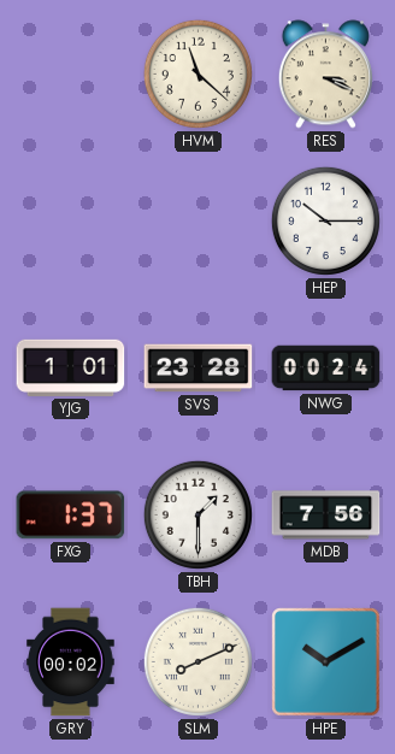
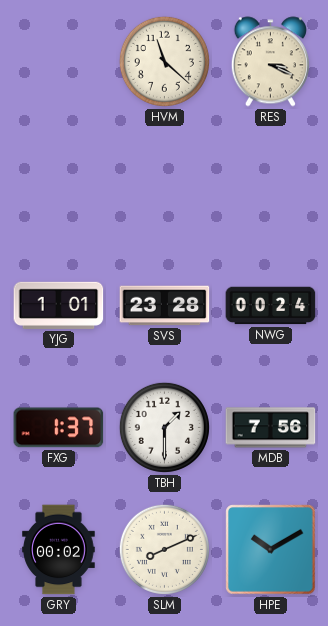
HEP: 10:15 -> none
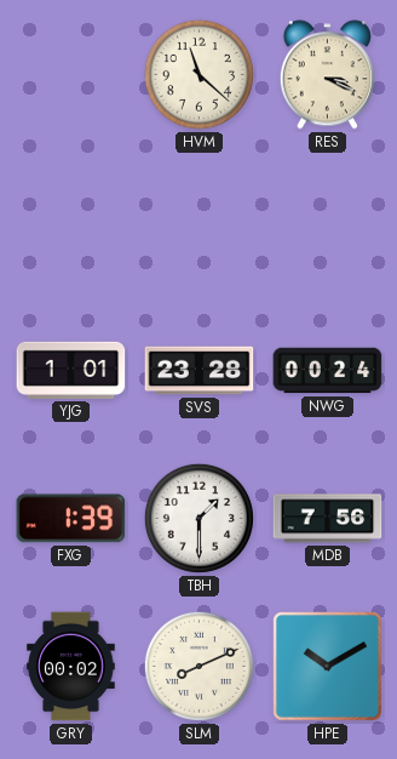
FXG: 1:37 -> 1:39
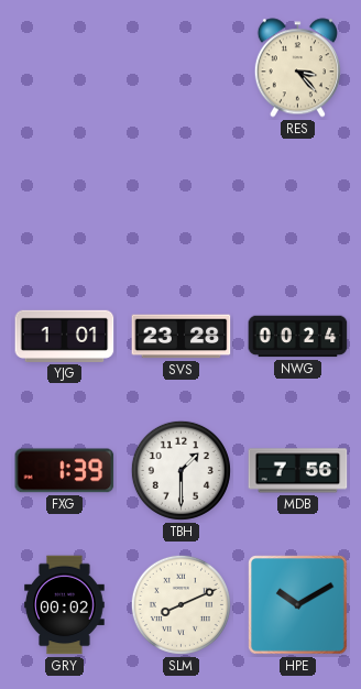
HVM: 11:22 -> none
RES: 3:19 -> 3:23
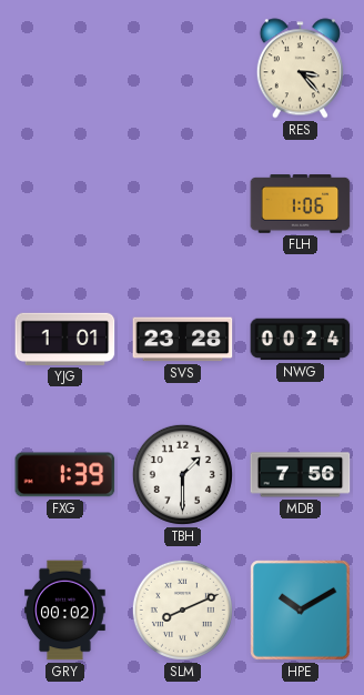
FLH: none -> 1:06
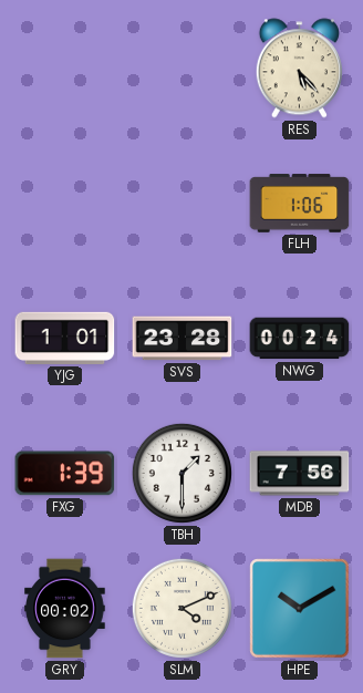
RES: 3:23 -> 5:23
SLM: 8:11 -> 4:11
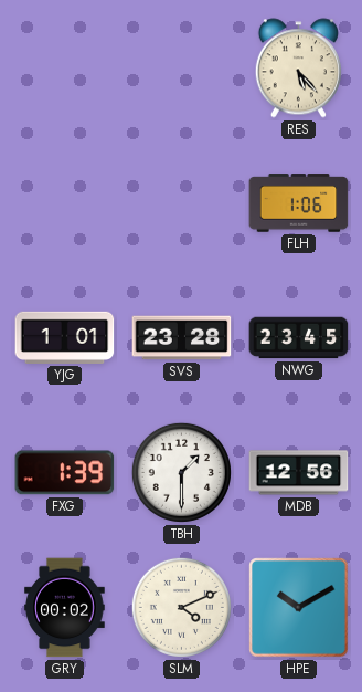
NWG: 00:24 -> 23:45
MDB: 7:56 -> 12:56
